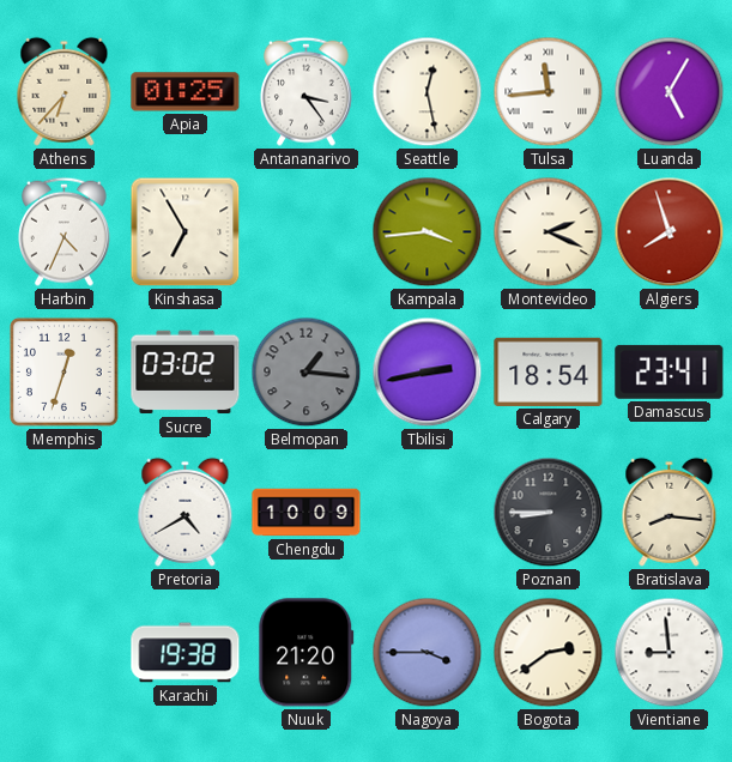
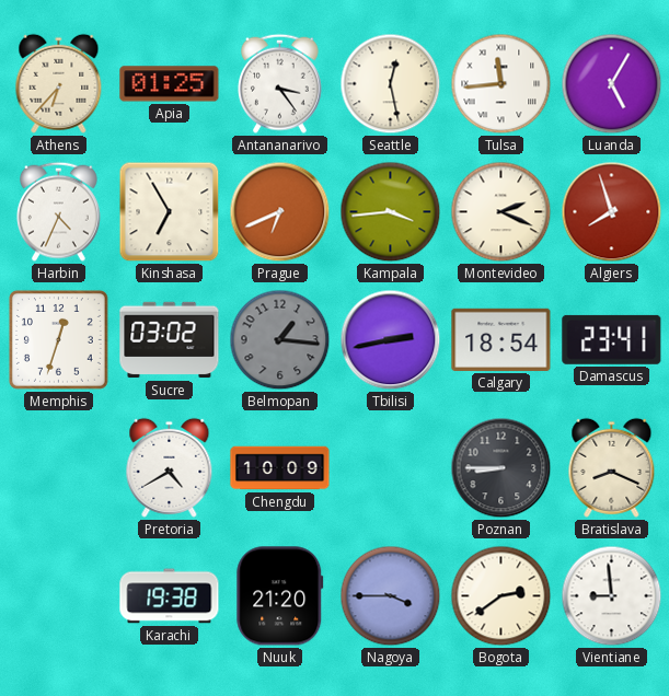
Prague: none -> 6:41
Bratislava: 8:16 -> 8:19
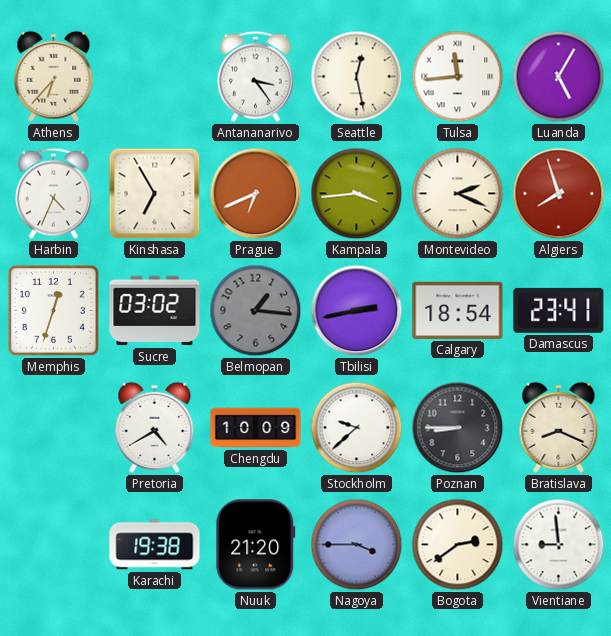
Apia: 01:25 -> none
Stockholm: none -> 9:38
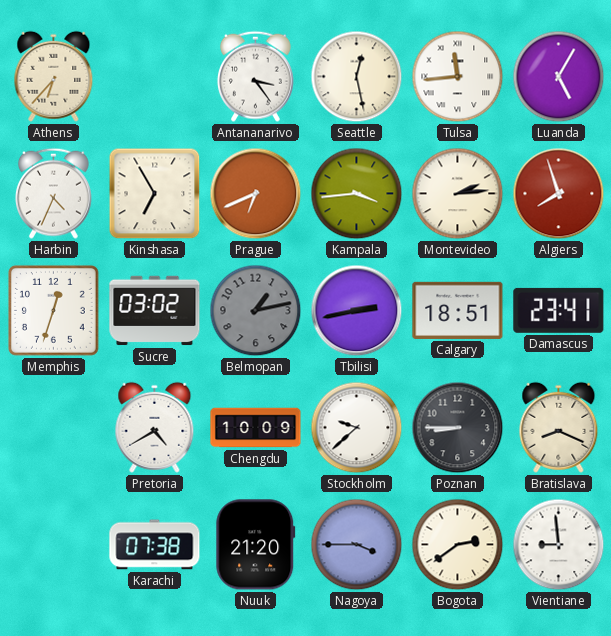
Montevideo: 2:19 -> 2:14
Belmopan: 1:16 -> 1:13
Calgary: 18:54 -> 18:51
Karachi: 19:38 -> 07:38
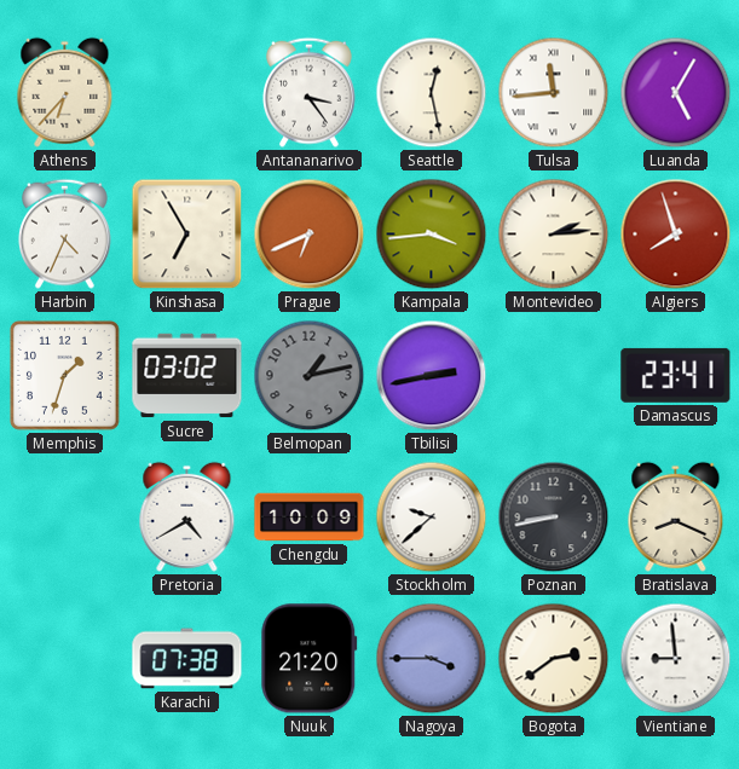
Memphis: 12:33 -> 1:33
Calgary: 18:51 -> none
Poznan: 8:45 -> 8:43
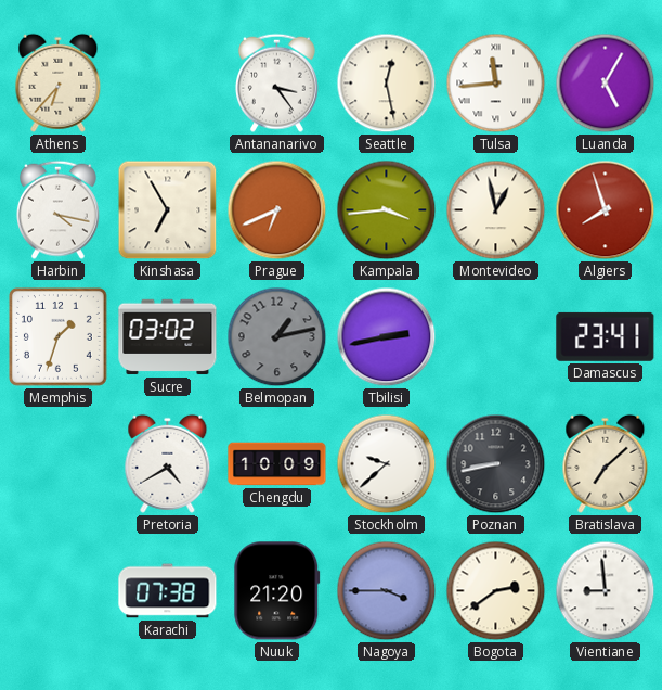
Harbin: 4:34 -> 4:17
Montevideo: 2:14 -> 12:58
Bratislava: 8:19 -> 7:08
